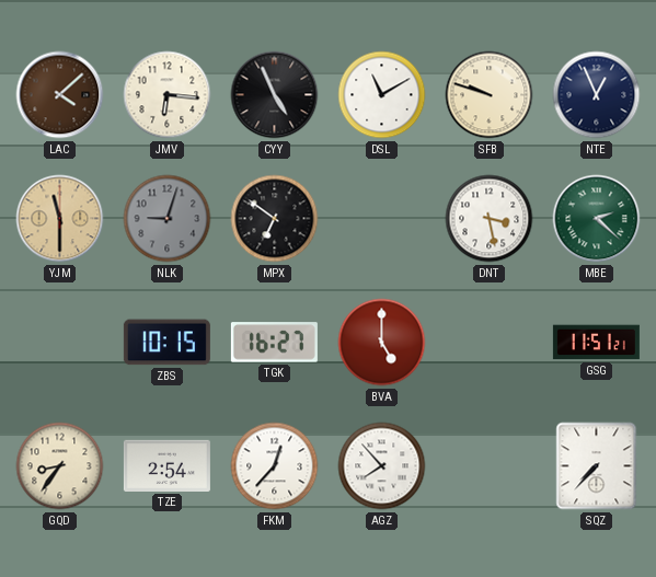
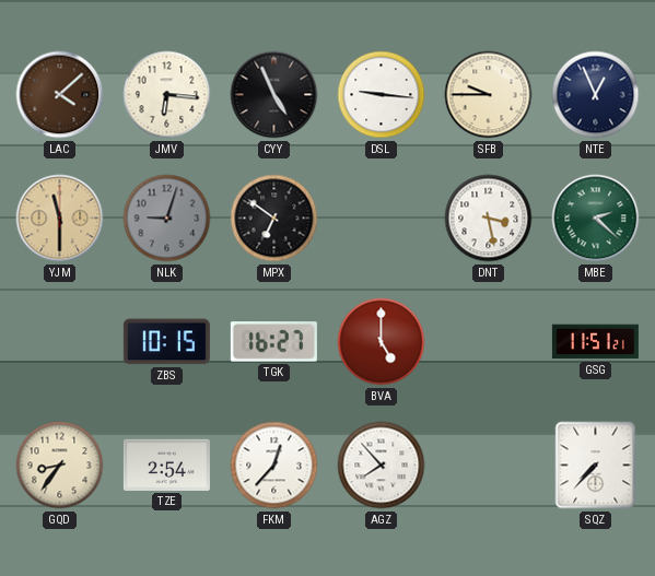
DSL: 11:10 -> 9:16
SFB: 9:48 -> 9:45
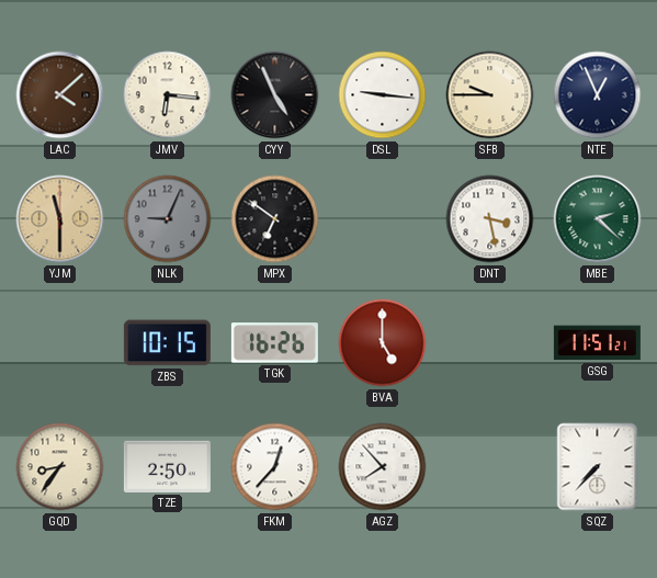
NLK: 9:03 -> 9:04
TGK: 16:27 -> 16:26
TZE: 2:54 -> 2:50
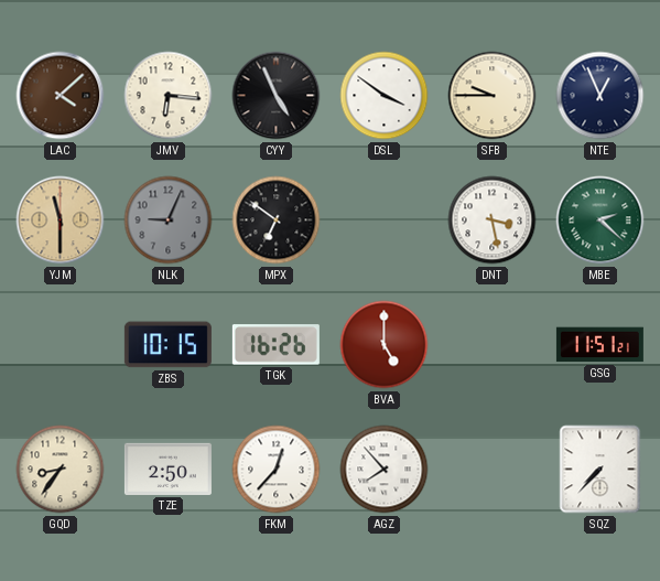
DSL: 9:16 -> 3:51
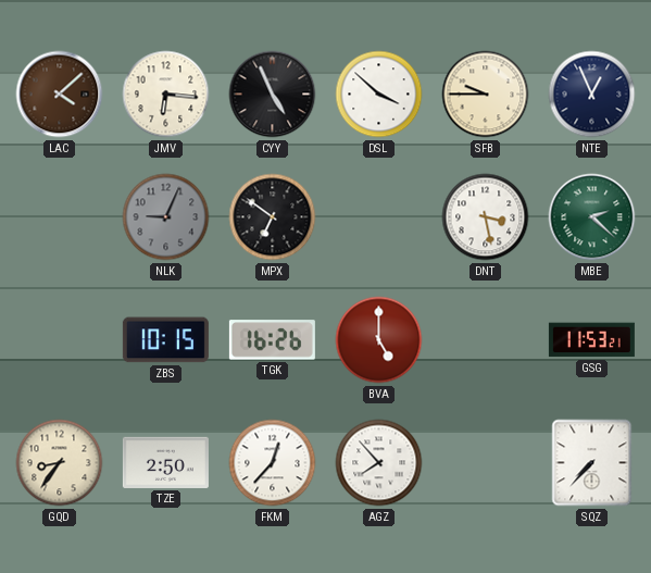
DSL: 3:51 -> 3:52
YJM: 11:30 -> none
GSG: 11:51 -> 11:53
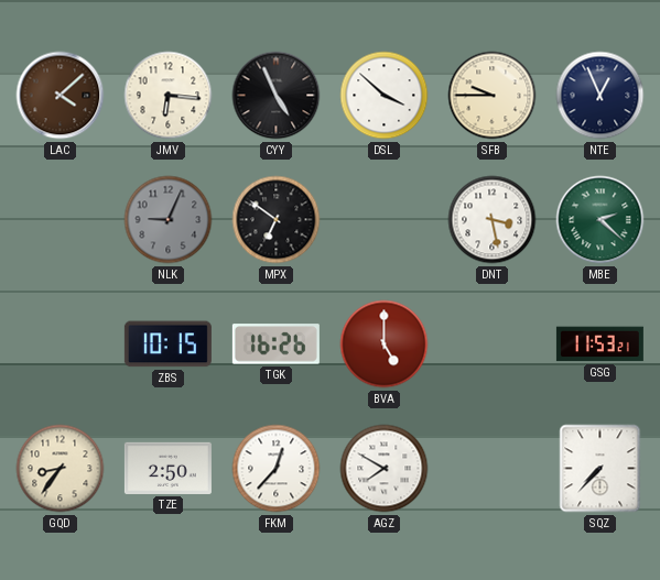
AGZ: 7:53 -> 7:50
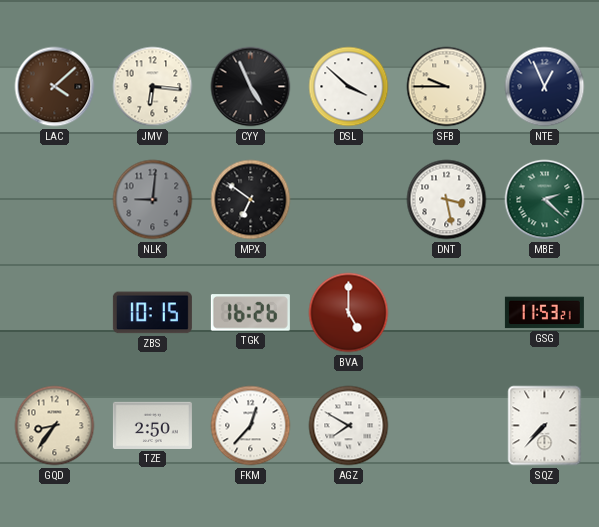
NLK: 9:04 -> 9:01
